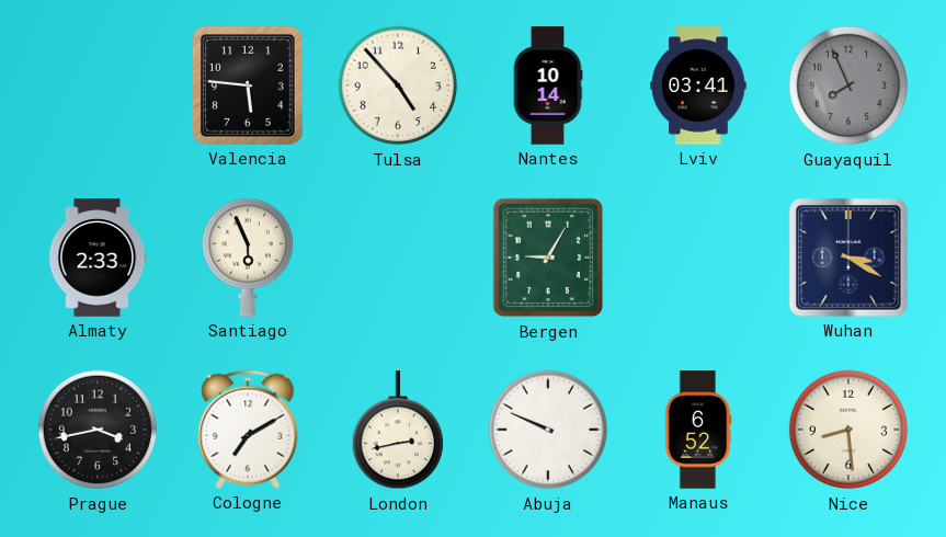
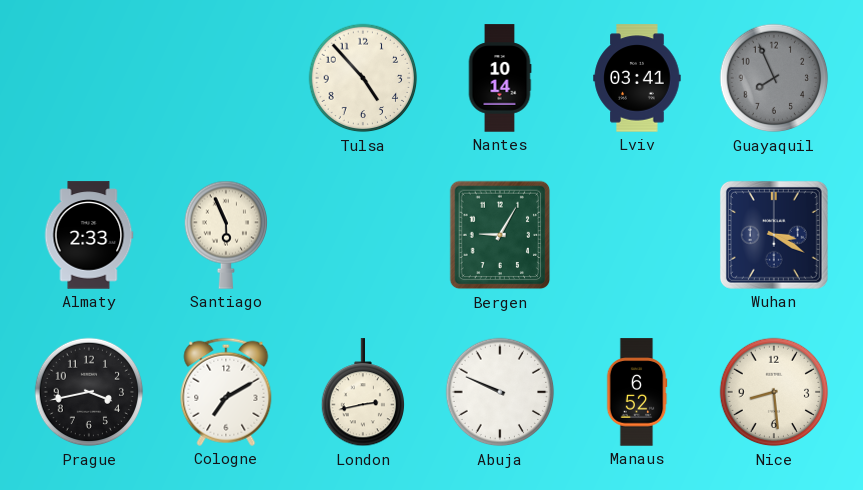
Valencia: 5:46 -> none
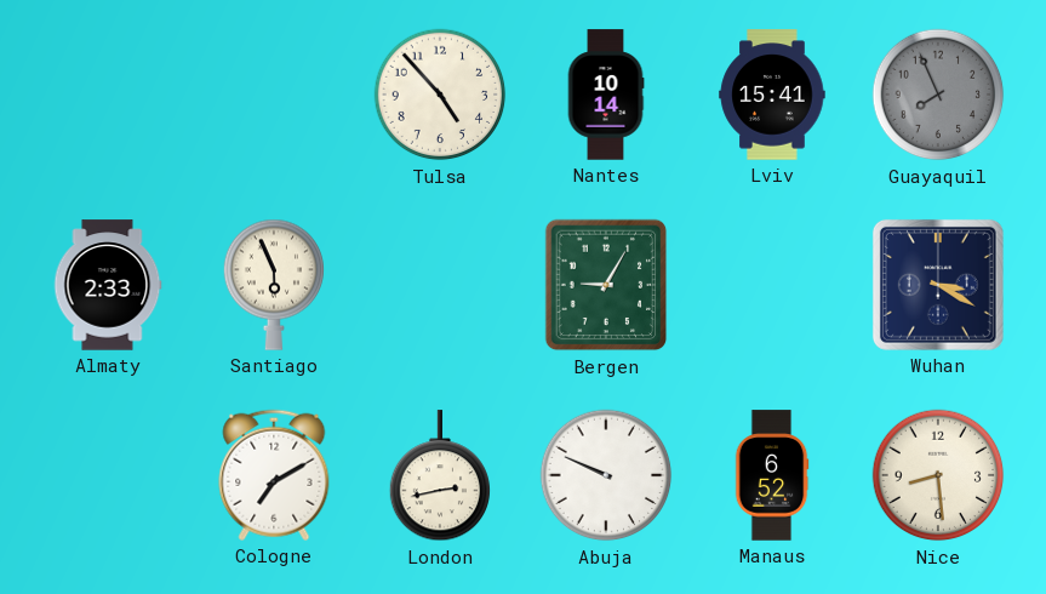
Lviv: 03:41 -> 15:41
Prague: 3:43 -> none
